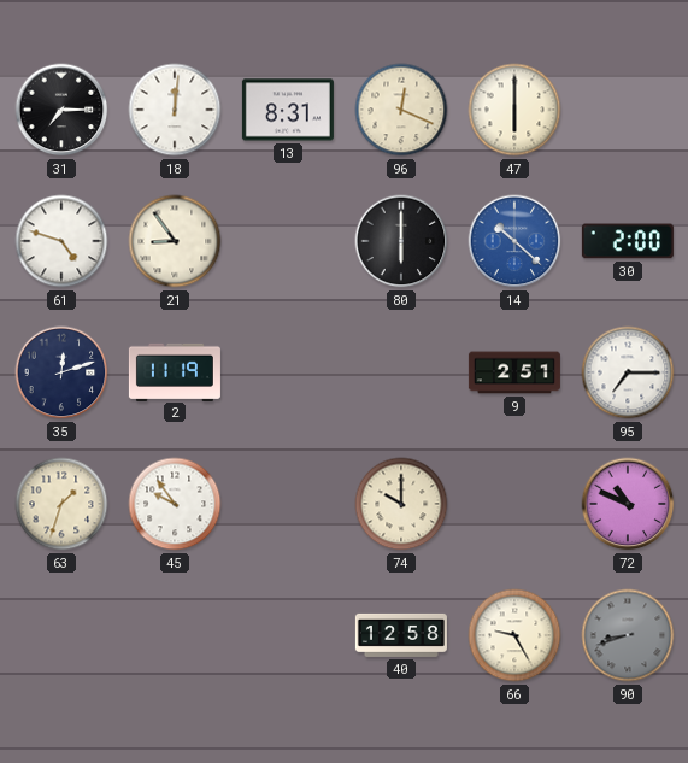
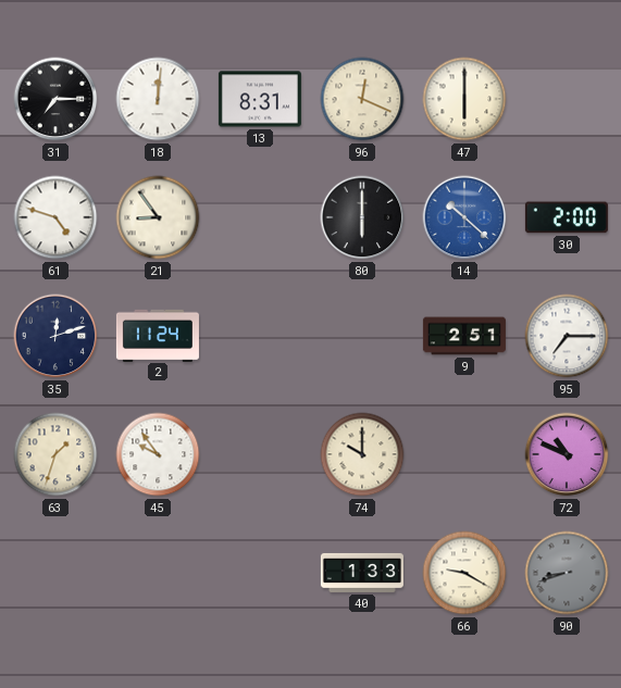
2: 11:19 -> 11:24
40: 12:58 -> 1:33
66: 9:25 -> 9:20
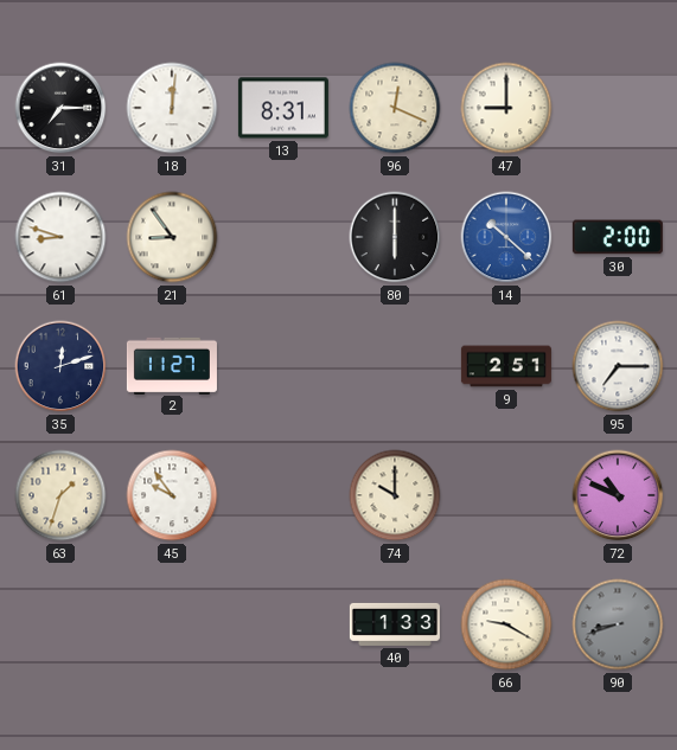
47: 6:00 -> 9:00
61: 4:48 -> 8:48
2: 11:24 -> 11:27
